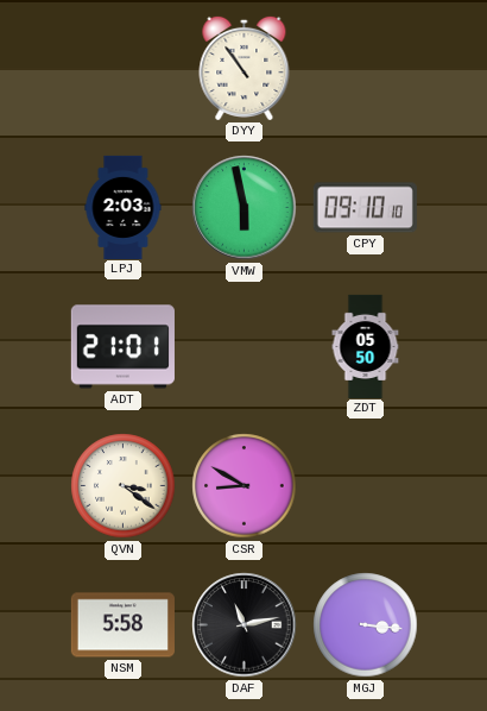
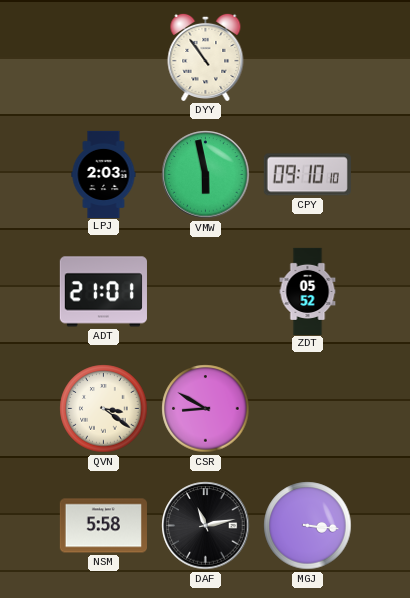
ZDT: 05:50 -> 05:52
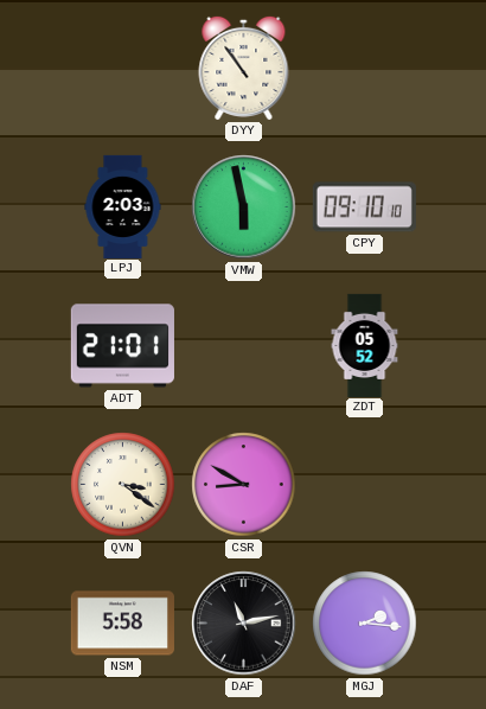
MGJ: 3:16 -> 2:16
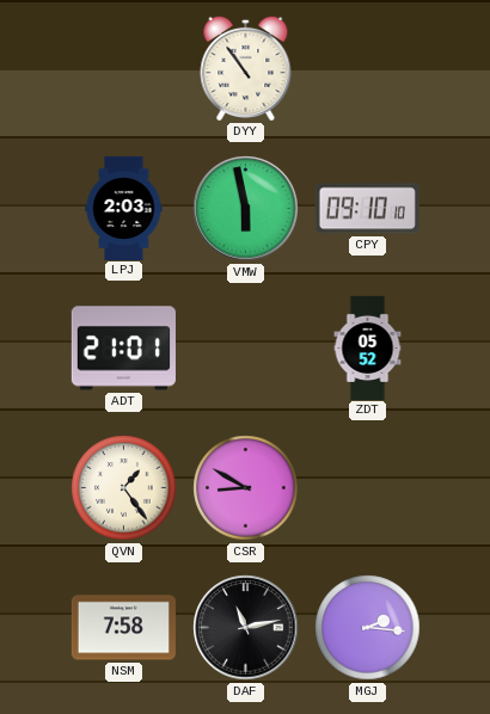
QVN: 3:21 -> 1:24
NSM: 5:58 -> 7:58
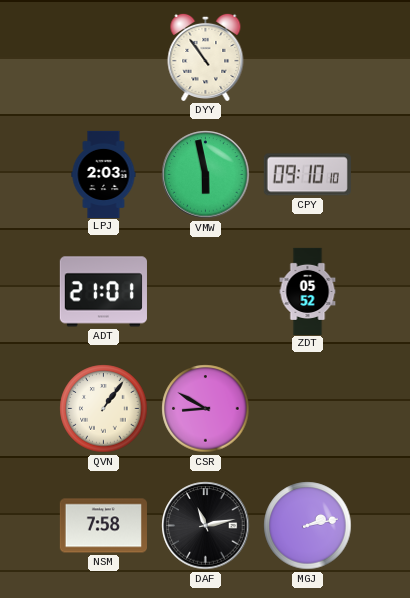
QVN: 1:24 -> 1:06
MGJ: 2:16 -> 2:13
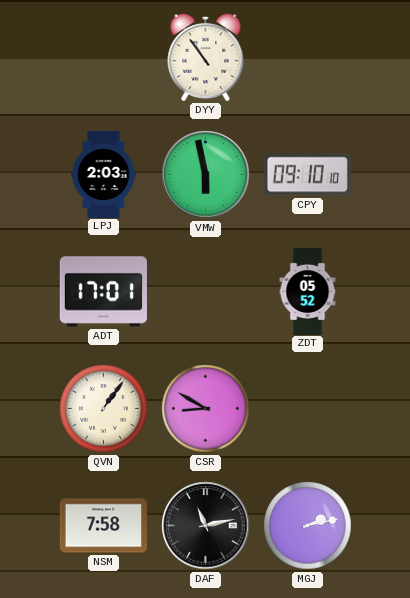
ADT: 21:01 -> 17:01
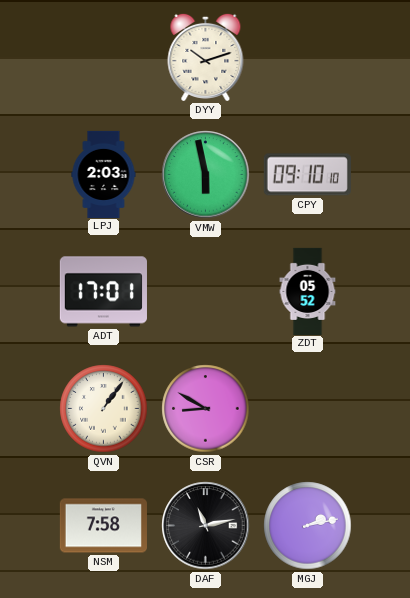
DYY: 10:54 -> 10:12
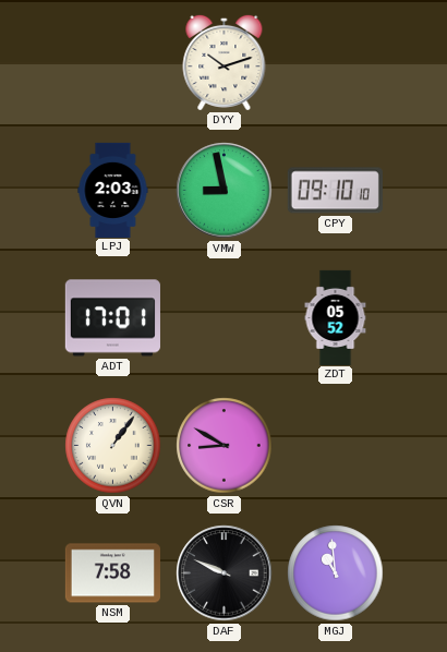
VMW: 5:58 -> 8:58
DAF: 11:13 -> 9:49
MGJ: 2:13 -> 10:59
